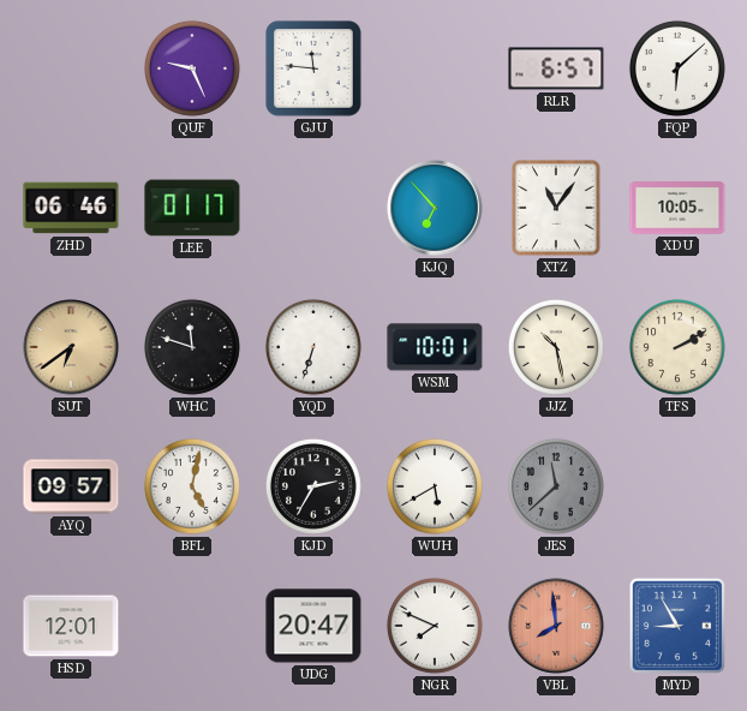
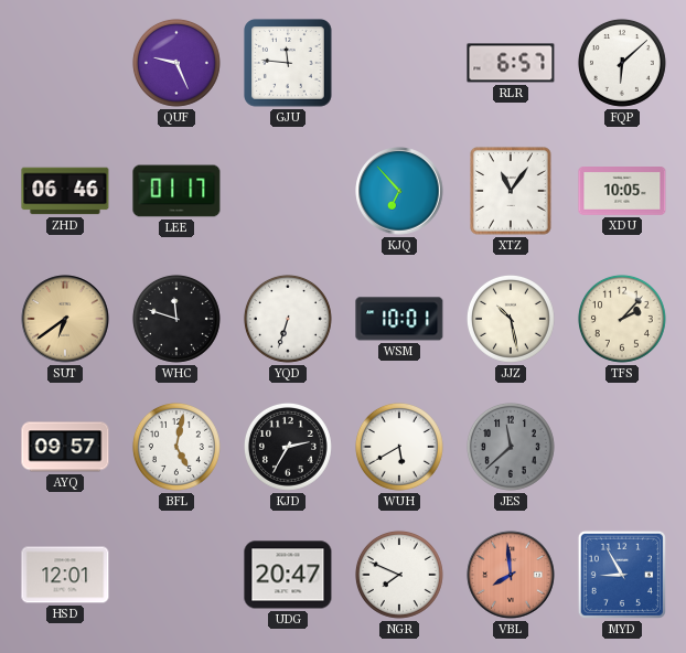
TFS: 2:10 -> 2:07
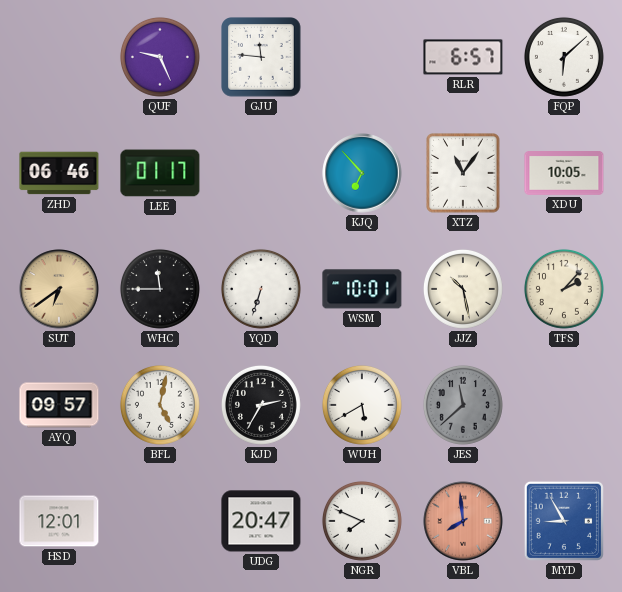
WHC: 11:48 -> 11:45
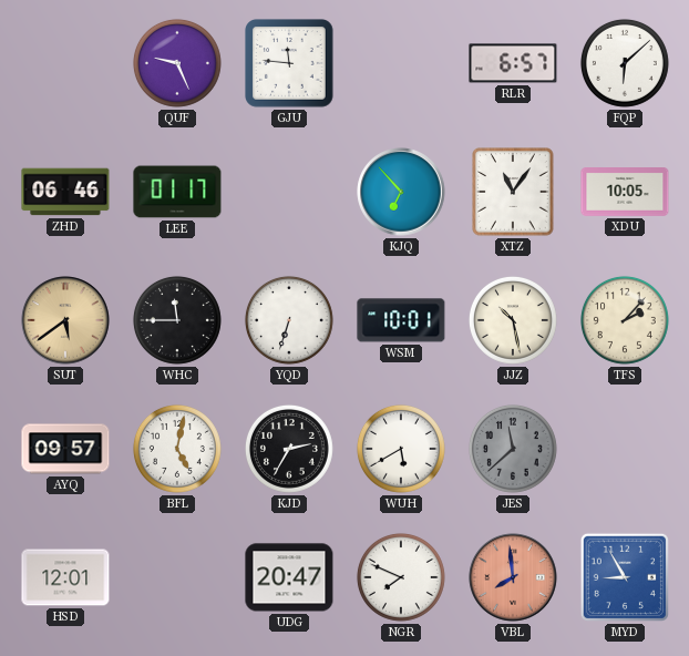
SUT: 6:39 -> 5:39
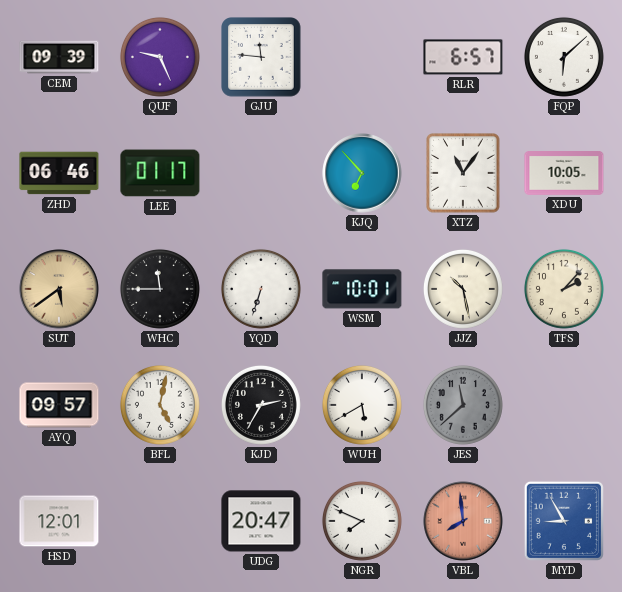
CEM: none -> 09:39
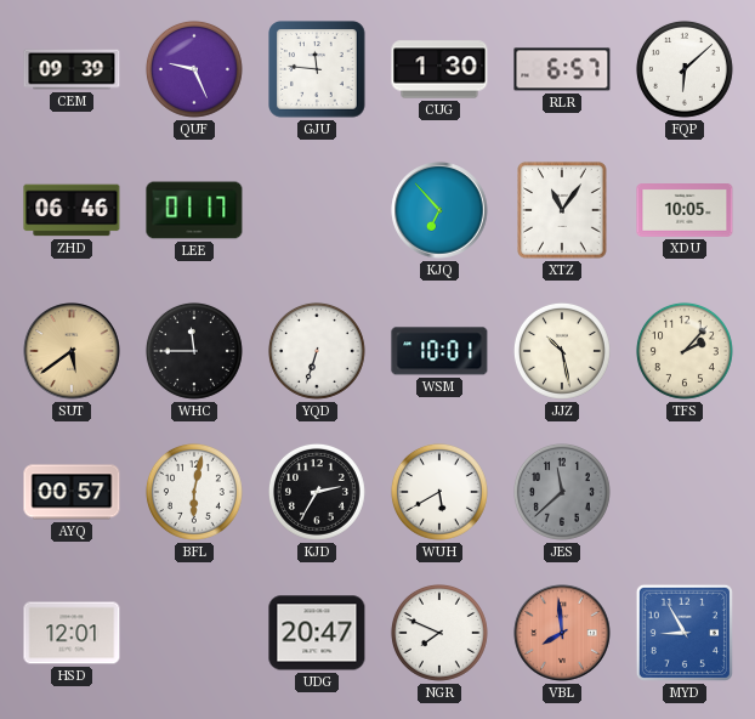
CUG: none -> 1:30
AYQ: 09:57 -> 00:57
BFL: 5:02 -> 6:02
